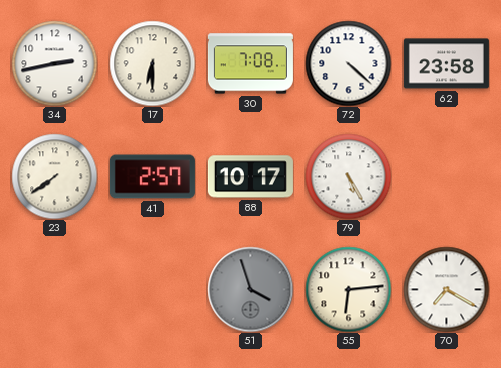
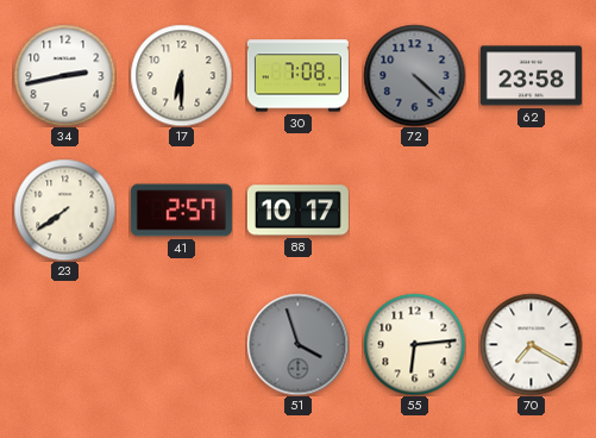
72 dial: white -> grey
79: 5:25 -> none
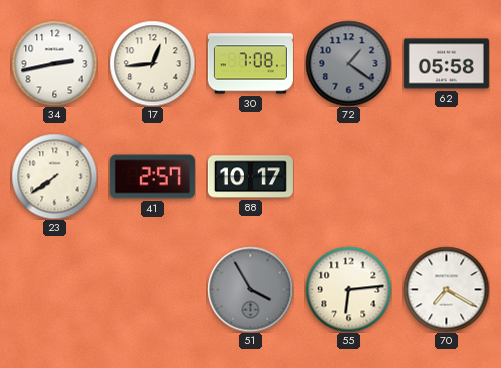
17: 6:30 -> 12:44
72: 4:22 -> 1:21
62: 23:58 -> 05:58
51: 3:57 -> 3:55
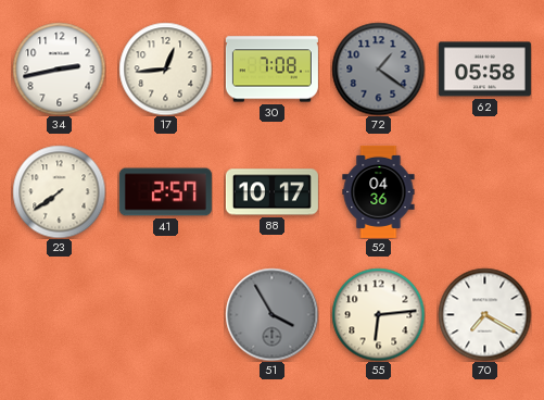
52: none -> 04:36
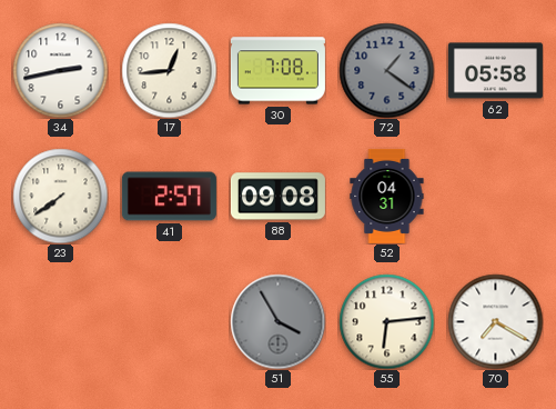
88: 10:17 -> 09:08
52: 04:36 -> 04:31
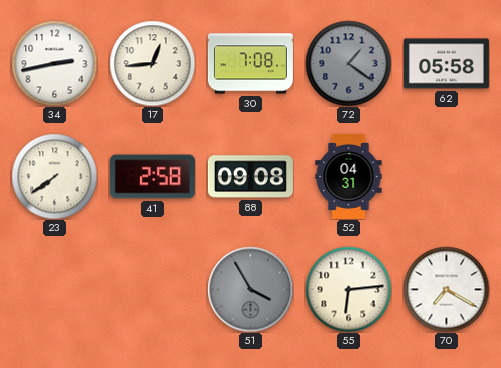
41: 2:57 -> 2:58
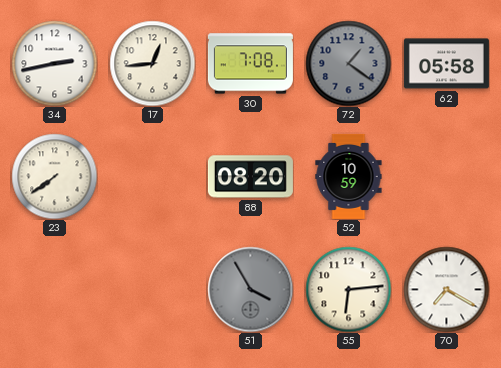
41: 2:58 -> none
88: 09:08 -> 08:20
52: 04:31 -> 10:59
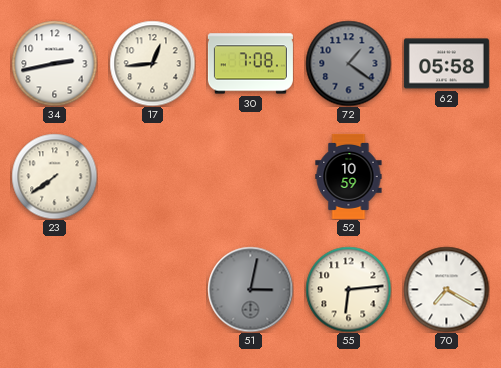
88: 08:20 -> none
51: 3:55 -> 3:02
